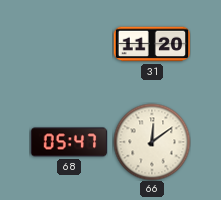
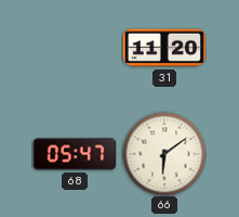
66: 12:09 -> 6:09
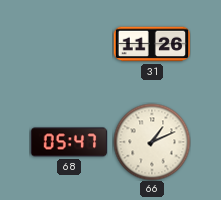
31: 11:20 -> 11:26
66: 6:09 -> 1:11
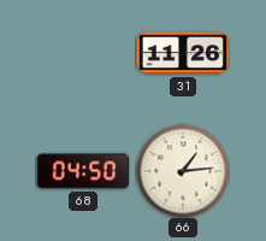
68: 05:47 -> 04:50
66: 1:11 -> 1:14
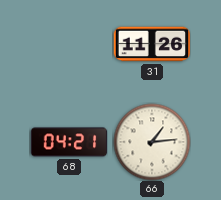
68: 04:50 -> 04:21
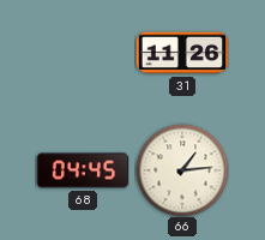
68: 04:21 -> 04:45
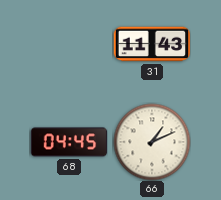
31: 11:26 -> 11:43
66: 1:14 -> 1:11
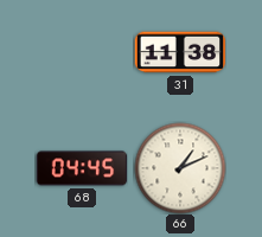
31: 11:43 -> 11:38
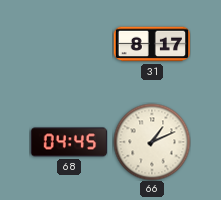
31: 11:38 -> 8:17
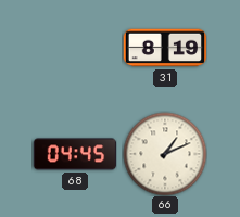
31: 8:17 -> 8:19
